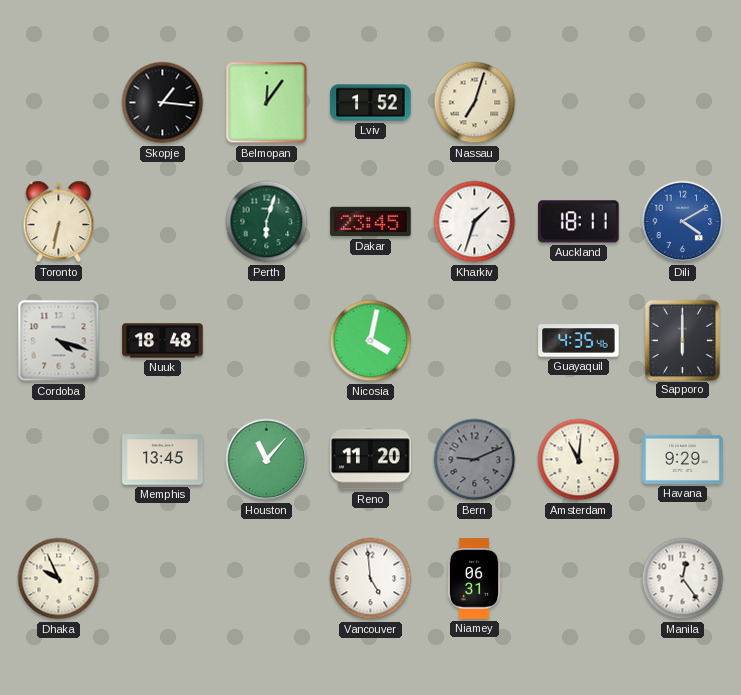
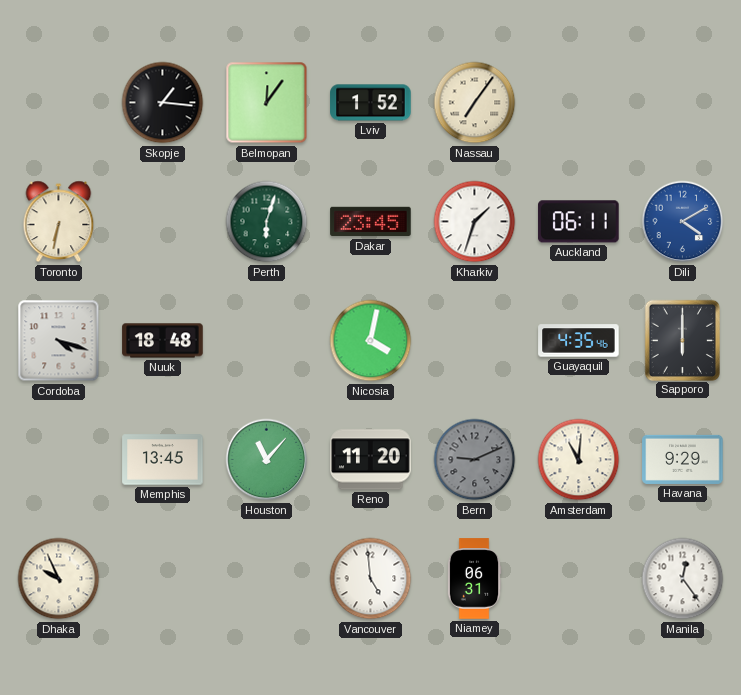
Nassau: 7:03 -> 7:06
Auckland: 18:11 -> 06:11
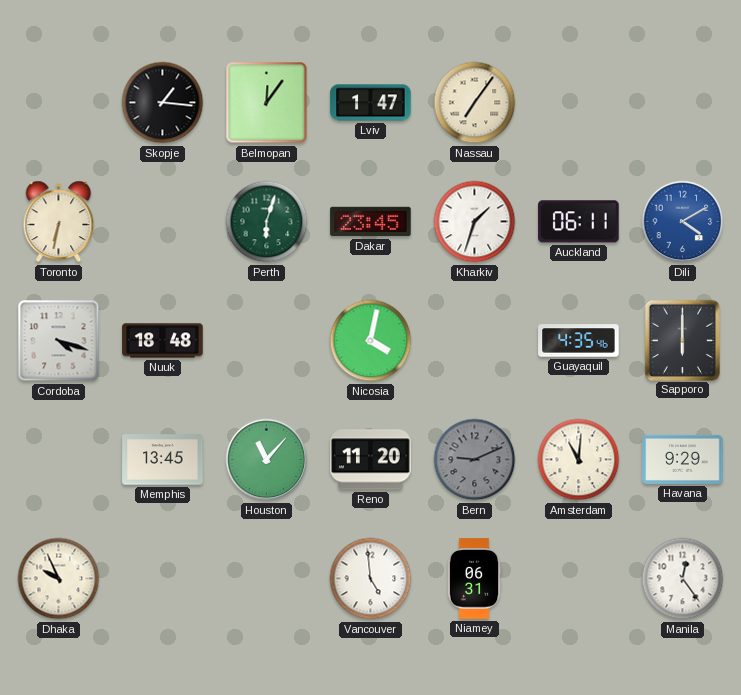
Lviv: 1:52 -> 1:47
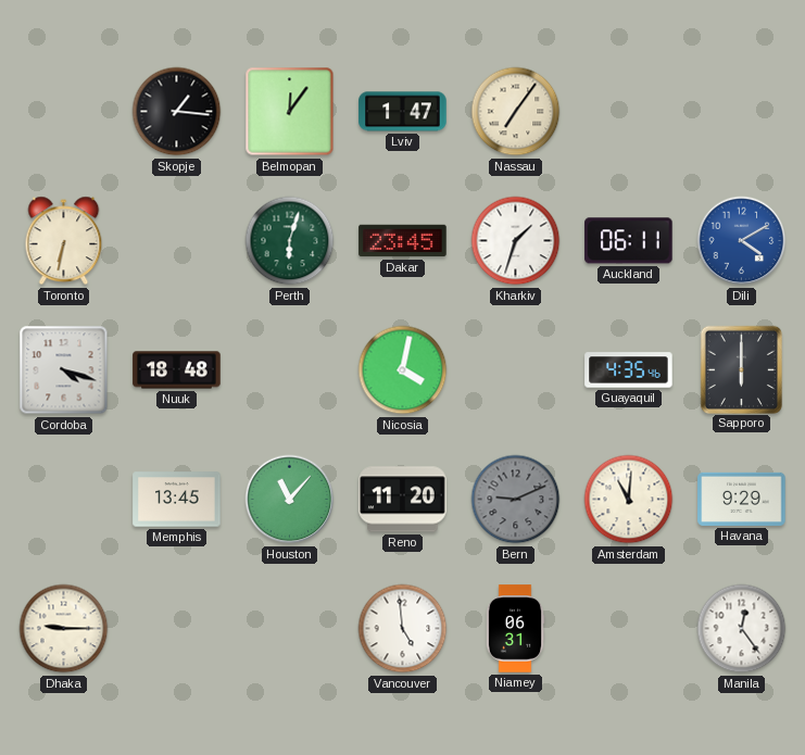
Dhaka: 9:56 -> 9:15
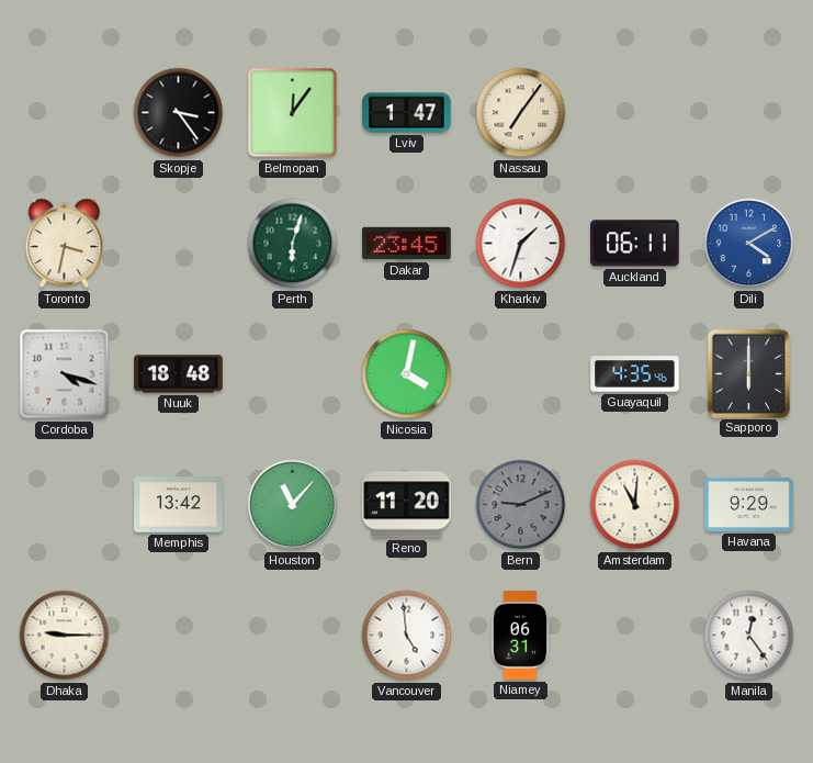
Skopje: 1:16 -> 3:24
Toronto: 6:32 -> 3:32
Memphis: 13:45 -> 13:42
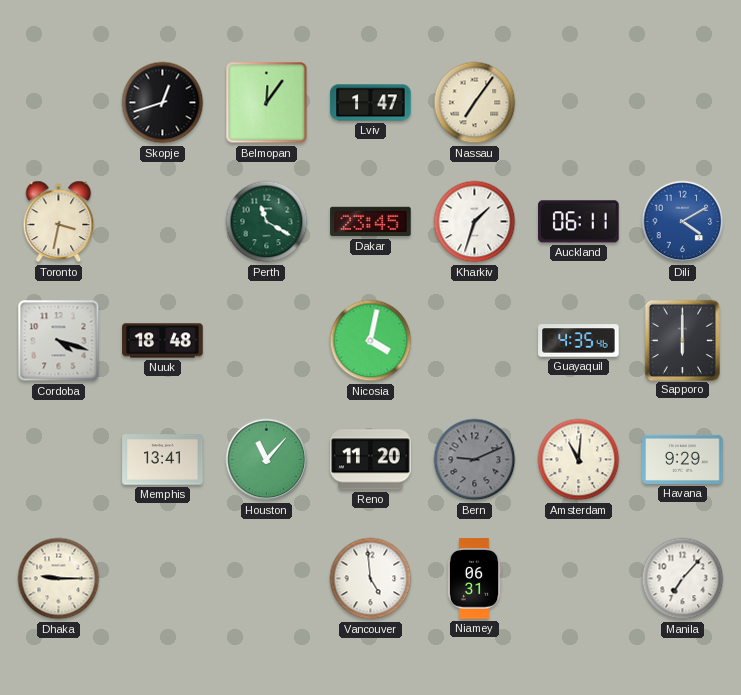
Skopje: 3:24 -> 12:42
Perth: 6:03 -> 11:20
Memphis: 13:42 -> 13:41
Manila: 12:24 -> 7:07
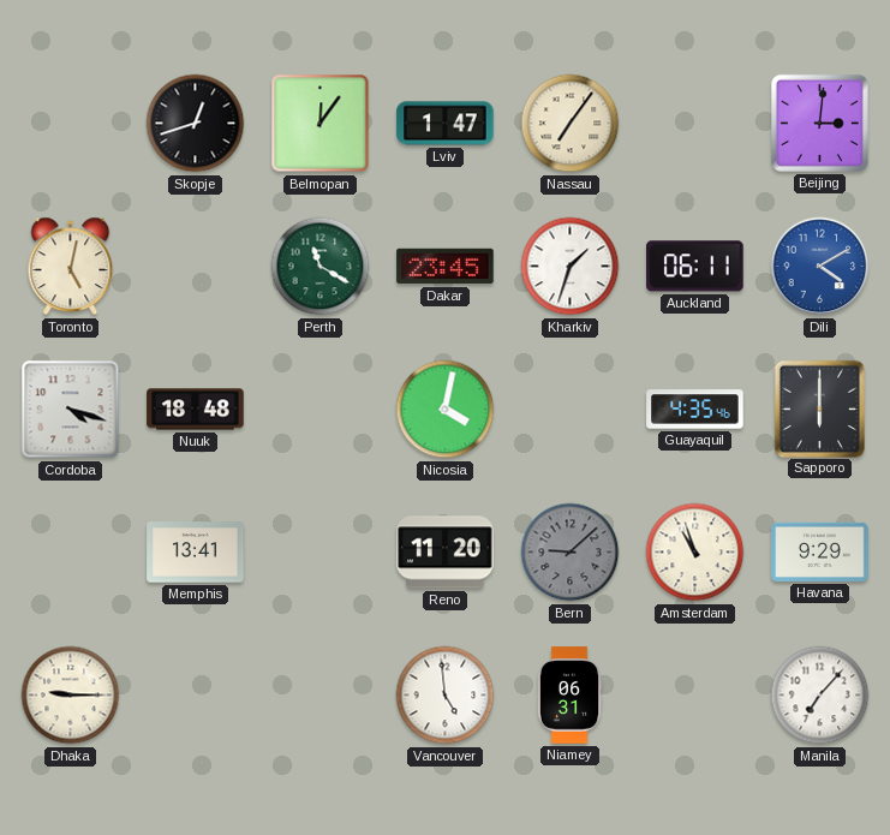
Beijing: none -> 3:01
Toronto: 3:32 -> 5:02
Houston: 11:07 -> none
Bern: 9:11 -> 9:08
Amsterdam: 11:01 -> 10:57
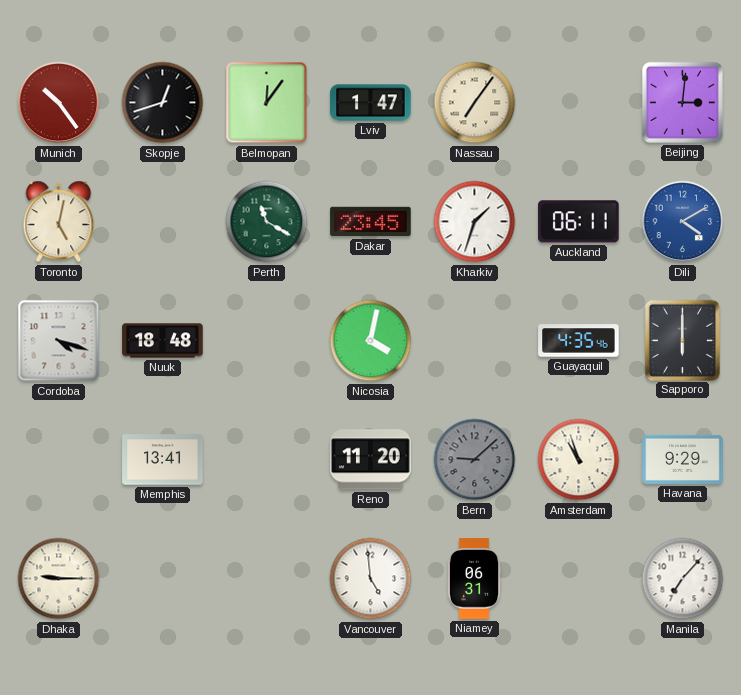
Munich: none -> 10:24
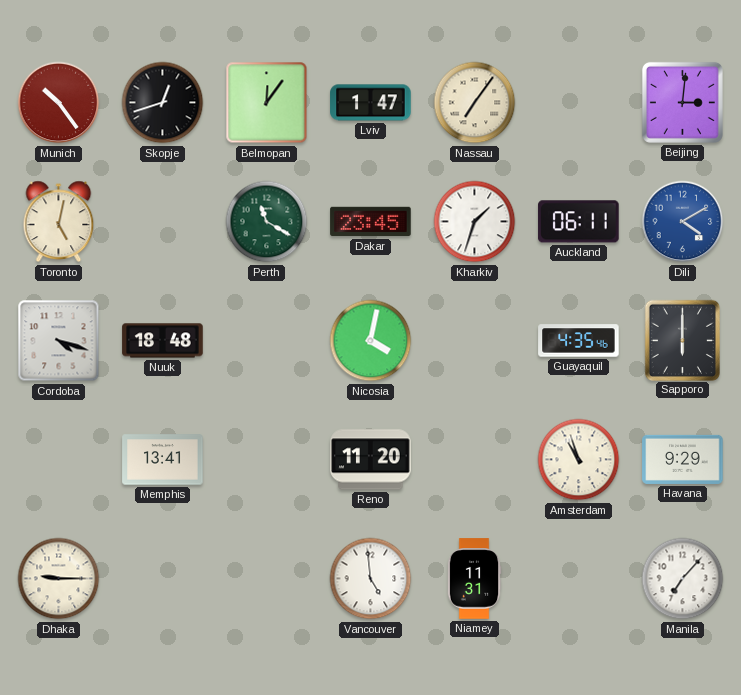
Bern: 9:08 -> none
Niamey: 06:31 -> 11:31
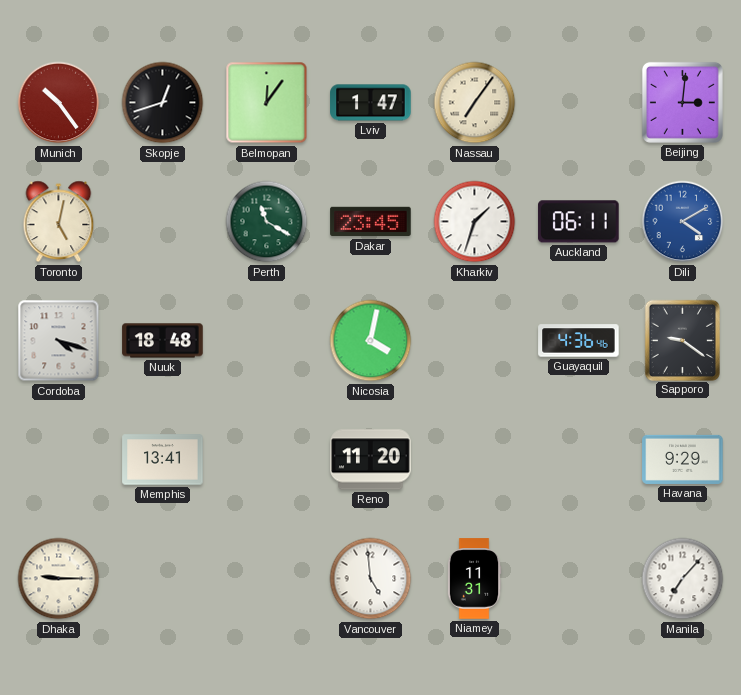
Guayaquil: 4:35 -> 4:36
Sapporo: 6:00 -> 9:21
Amsterdam: 10:57 -> none
